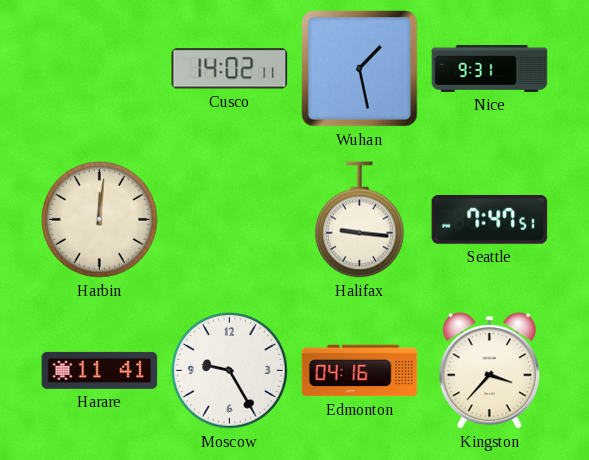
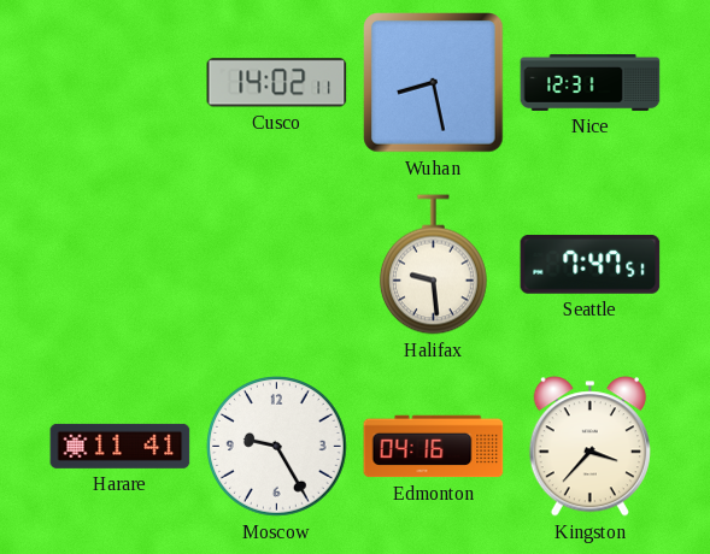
Wuhan: 1:28 -> 8:28
Nice: 9:31 -> 12:31
Harbin: 12:01 -> none
Halifax: 9:16 -> 9:29
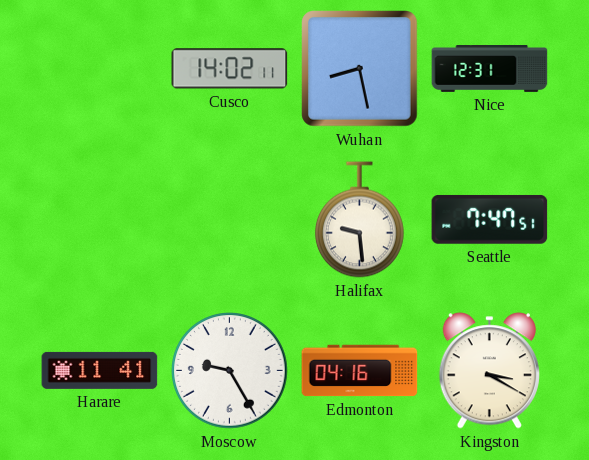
Kingston: 3:37 -> 3:20
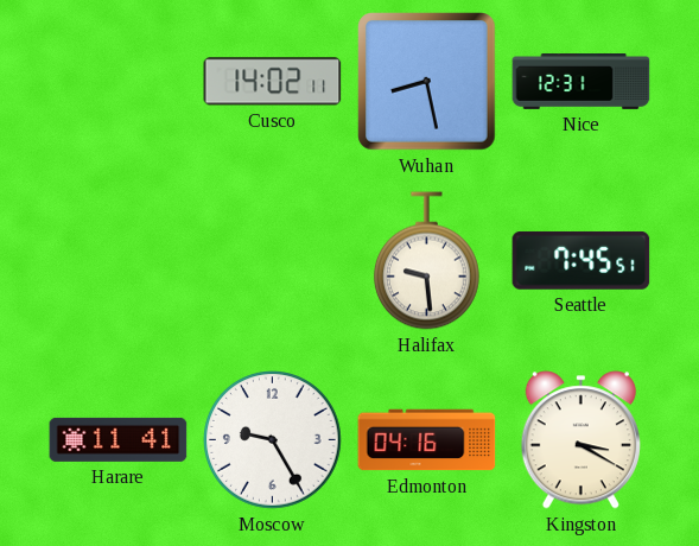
Seattle: 7:47 -> 7:45
